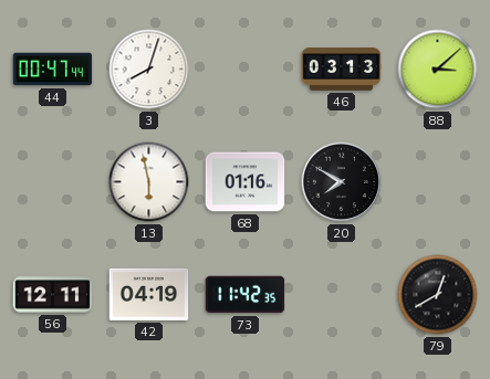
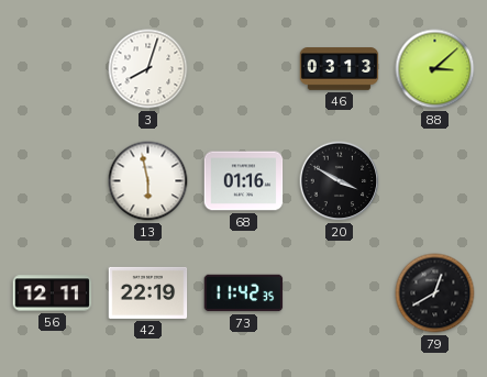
44: 00:47 -> none
20: 7:50 -> 3:50
42: 04:19 -> 22:19
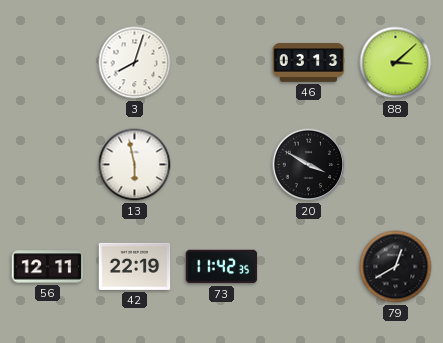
68: 01:16 -> none
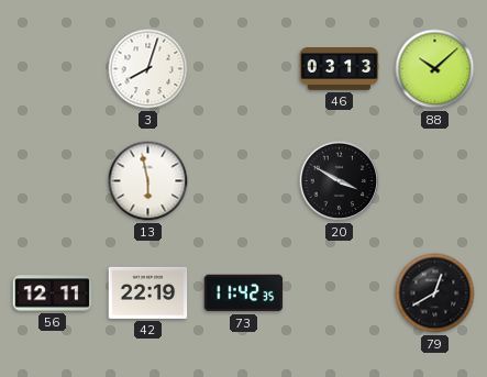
88: 3:08 -> 10:08
